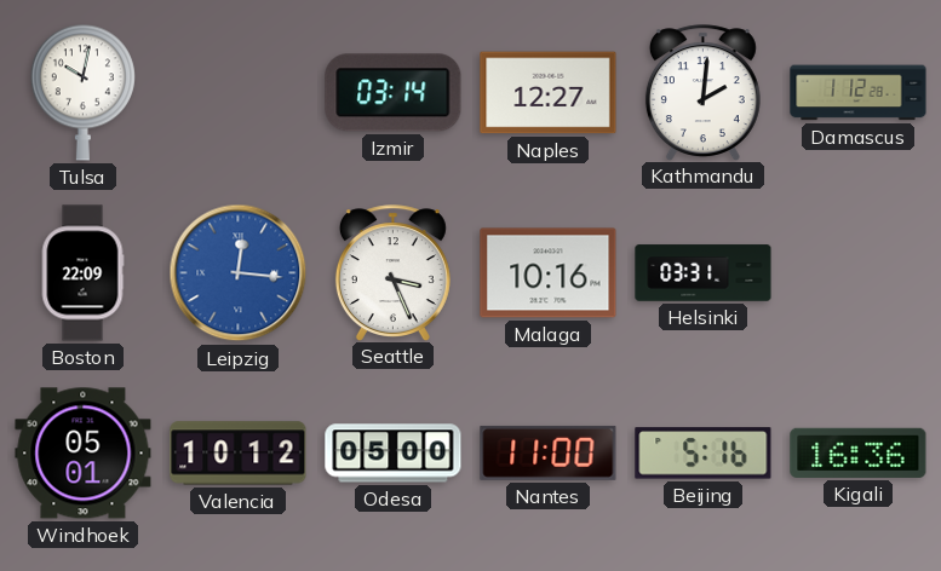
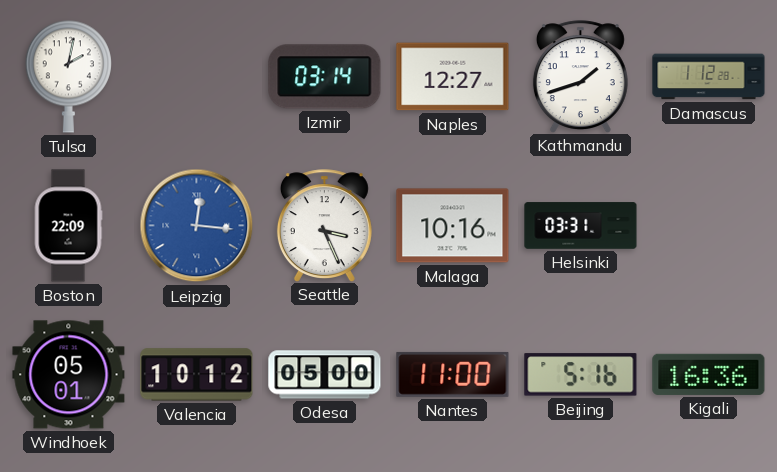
Tulsa: 10:02 -> 2:02
Kathmandu: 2:01 -> 1:42
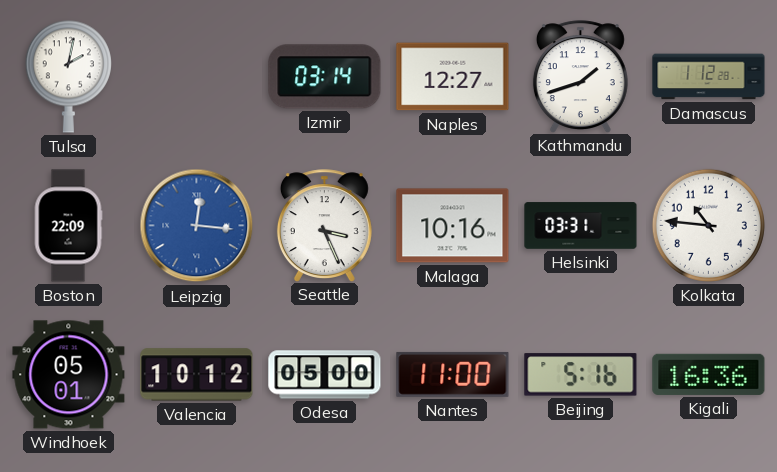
Kolkata: none -> 10:46
